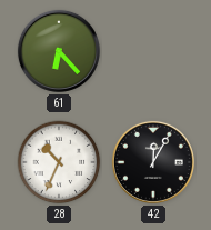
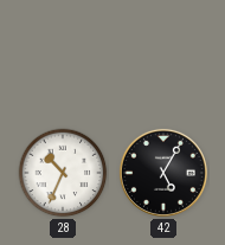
61: 6:23 -> none
42: 12:05 -> 5:05
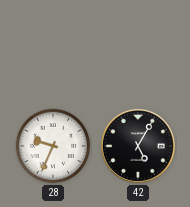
28: 10:34 -> 9:34
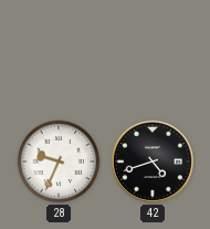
42: 5:05 -> 4:42
